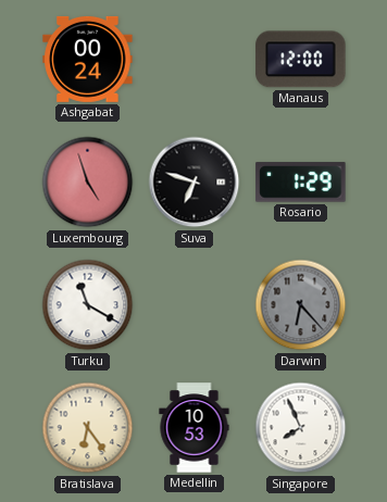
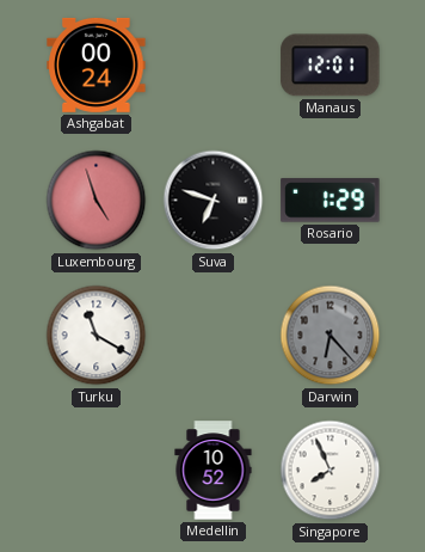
Manaus: 12:00 -> 12:01
Bratislava: 6:24 -> none
Medellin: 10:53 -> 10:52
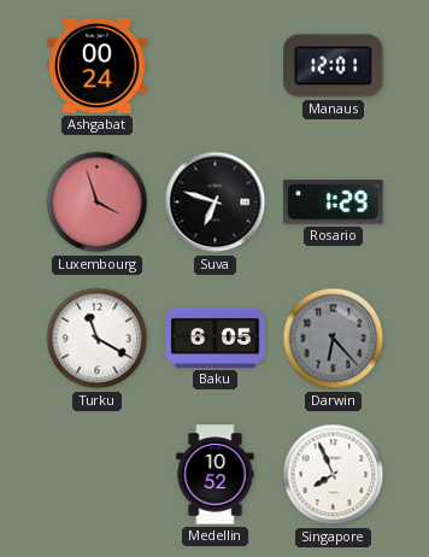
Luxembourg: 4:57 -> 3:57
Baku: none -> 6:05
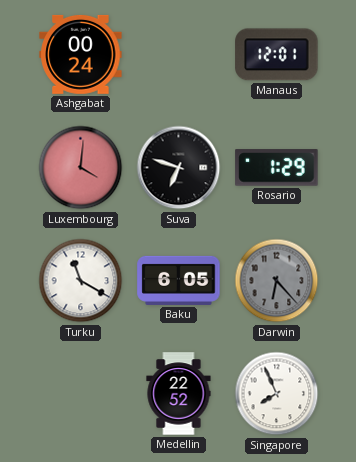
Luxembourg: 3:57 -> 4:01
Medellin: 10:52 -> 22:52
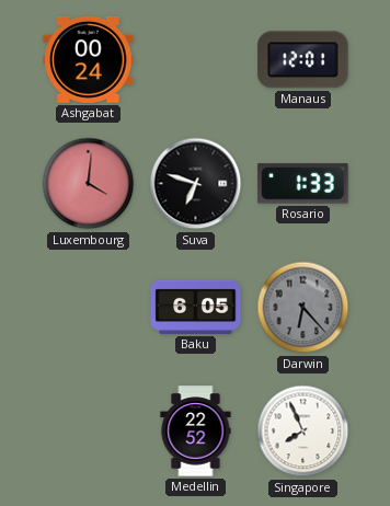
Rosario: 1:29 -> 1:33
Turku: 11:20 -> none
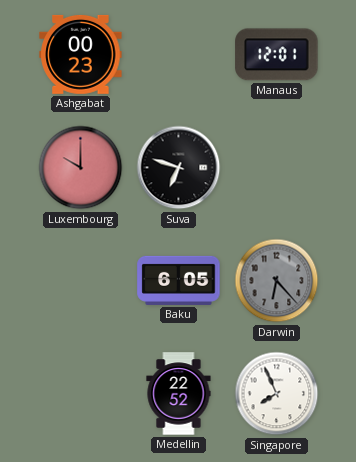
Ashgabat: 00:24 -> 00:23
Luxembourg: 4:01 -> 10:00
Rosario: 1:33 -> none
